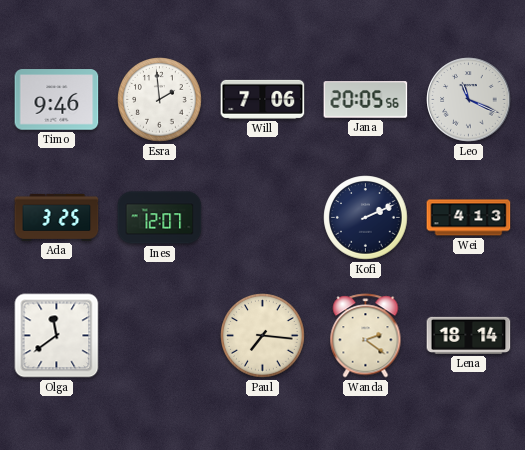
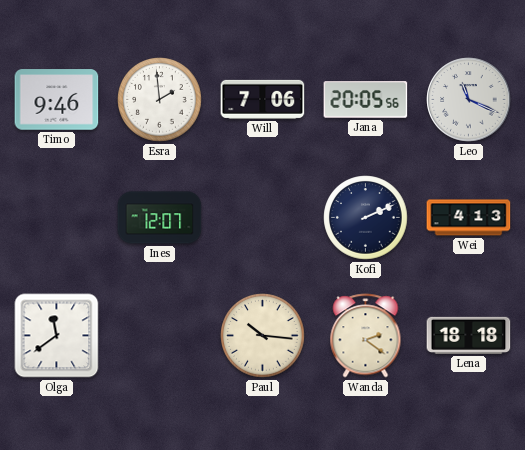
Ada: 3:25 -> none
Paul: 7:16 -> 10:16
Lena: 18:14 -> 18:18
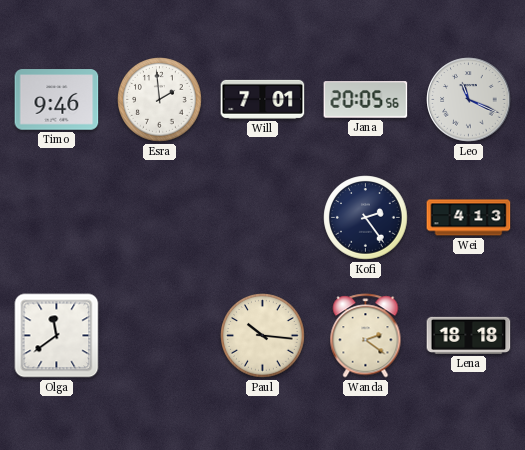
Will: 7:06 -> 7:01
Ines: 12:07 -> none
Kofi: 2:11 -> 2:24
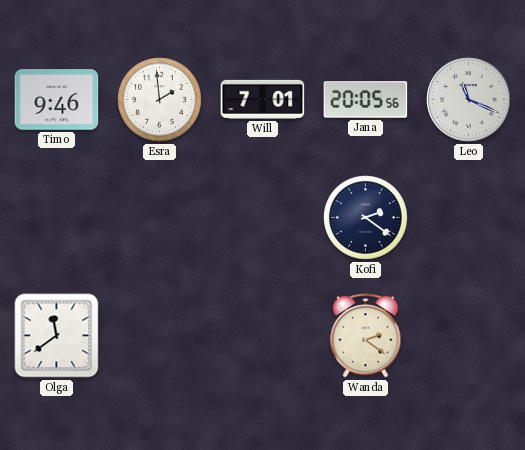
Kofi: 2:24 -> 2:21
Wei: 4:13 -> none
Paul: 10:16 -> none
Lena: 18:18 -> none
